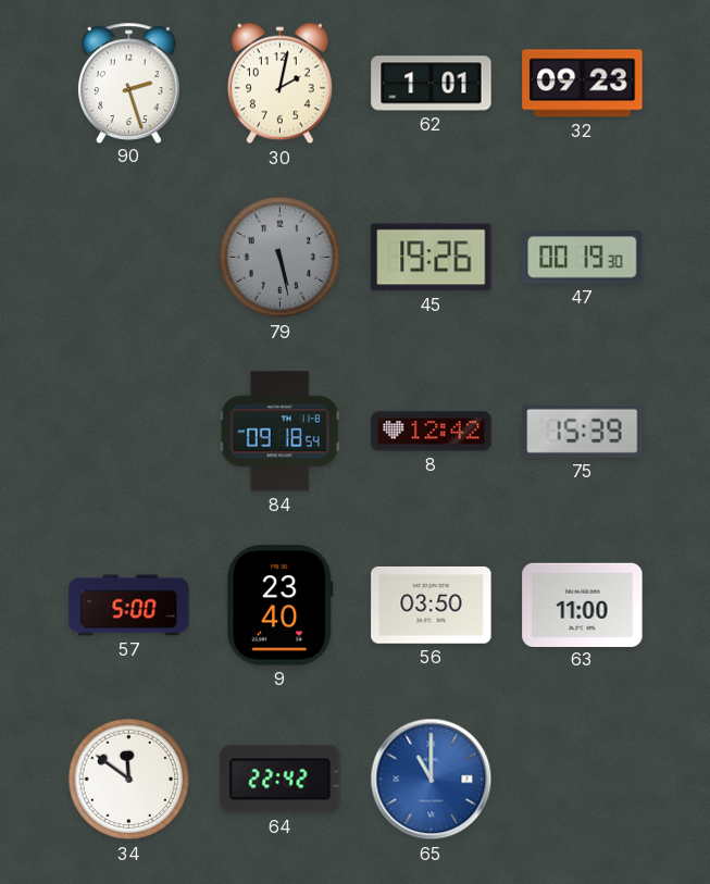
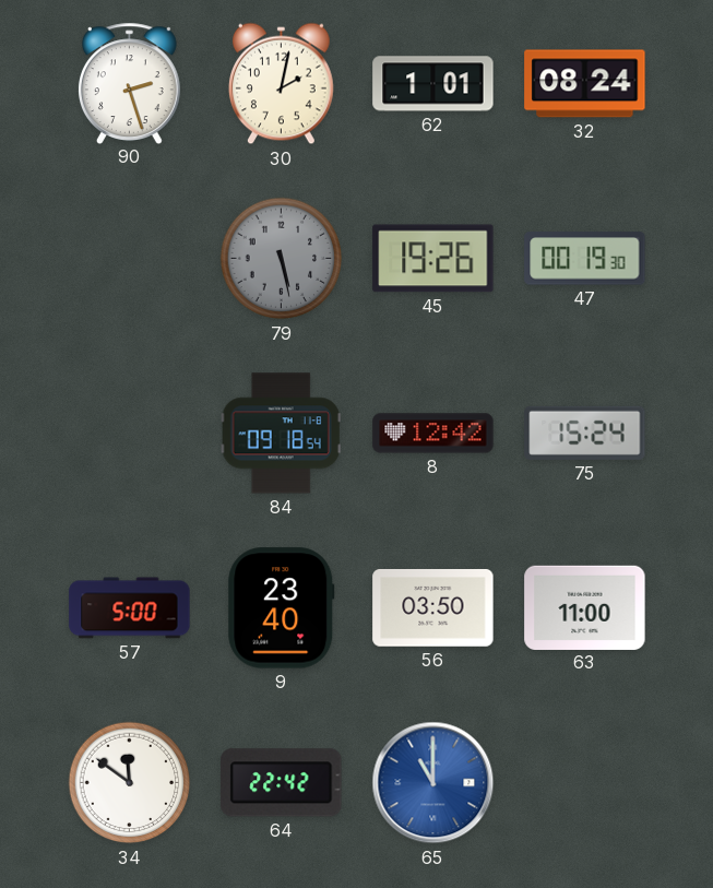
32: 09:23 -> 08:24
75: 15:39 -> 15:24
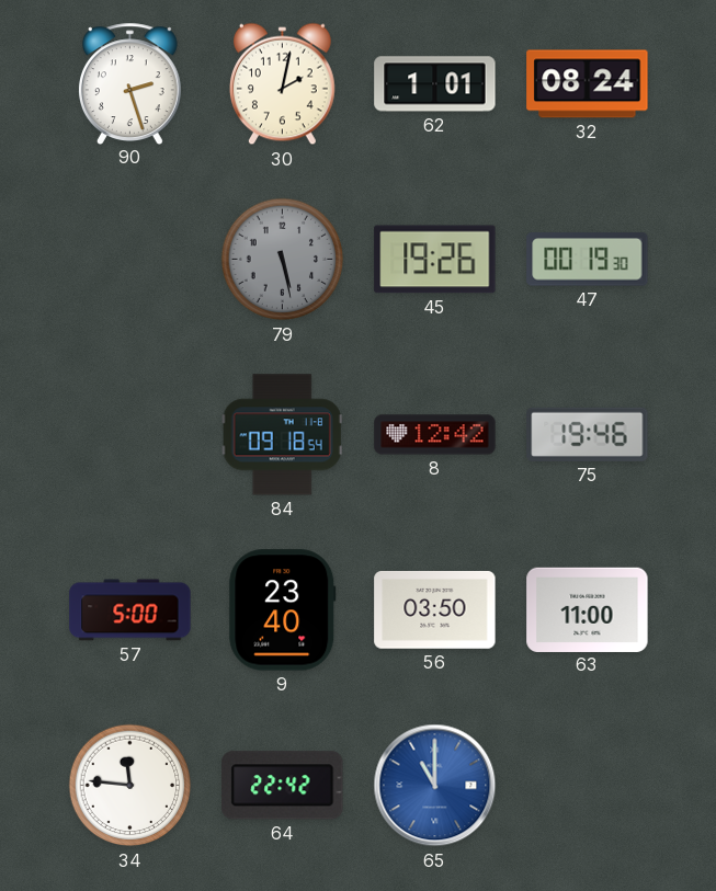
75: 15:24 -> 19:46
34: 11:51 -> 11:46
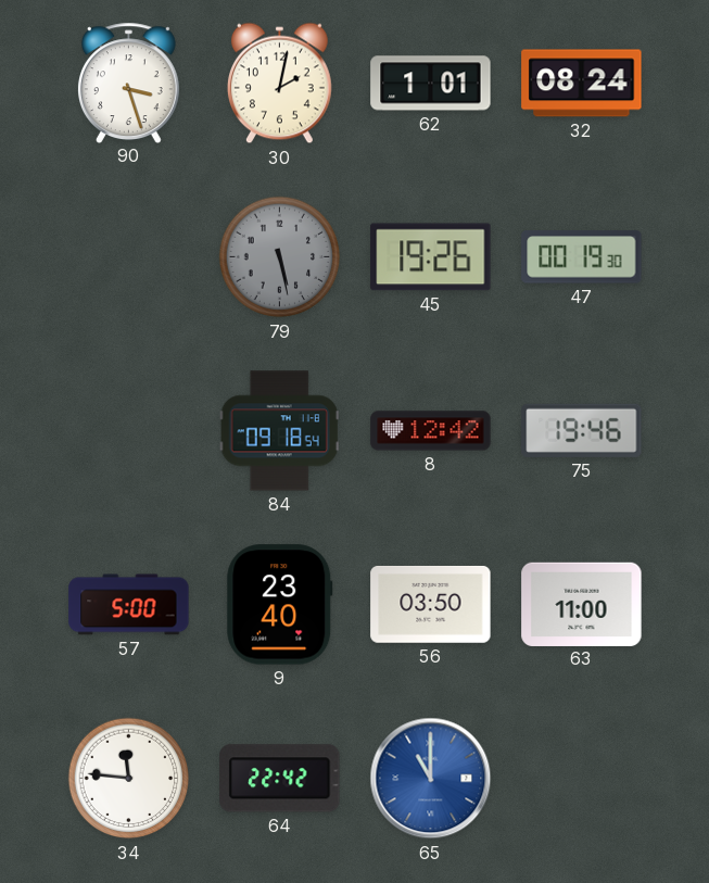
90: 2:27 -> 3:27
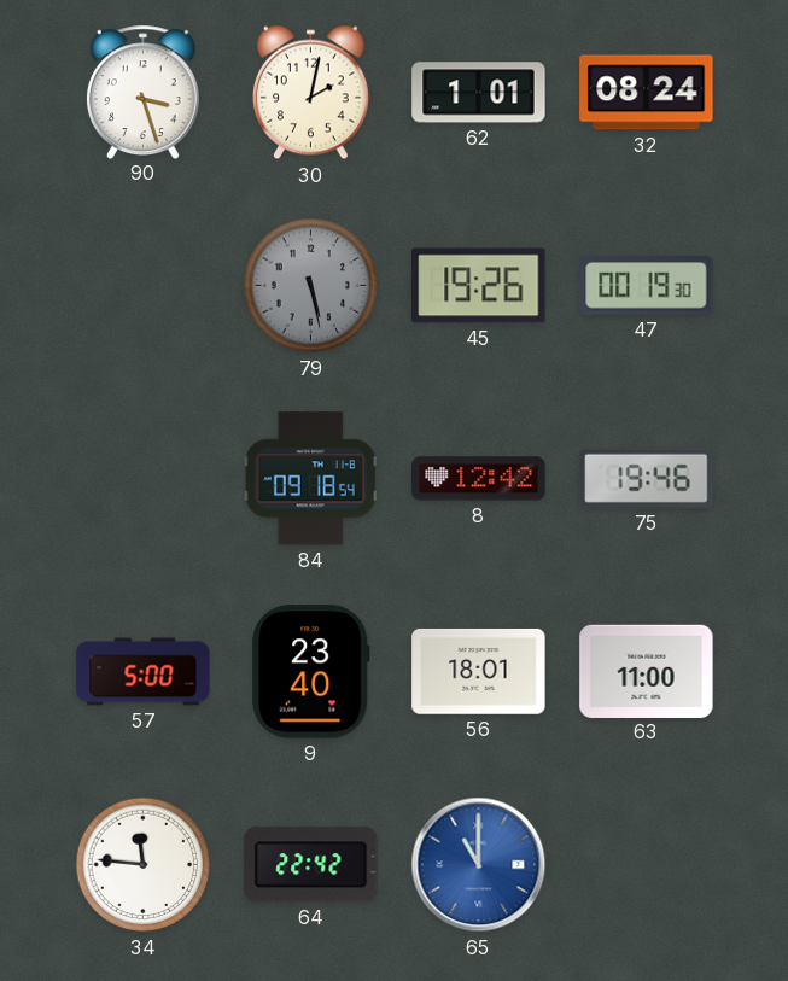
56: 03:50 -> 18:01
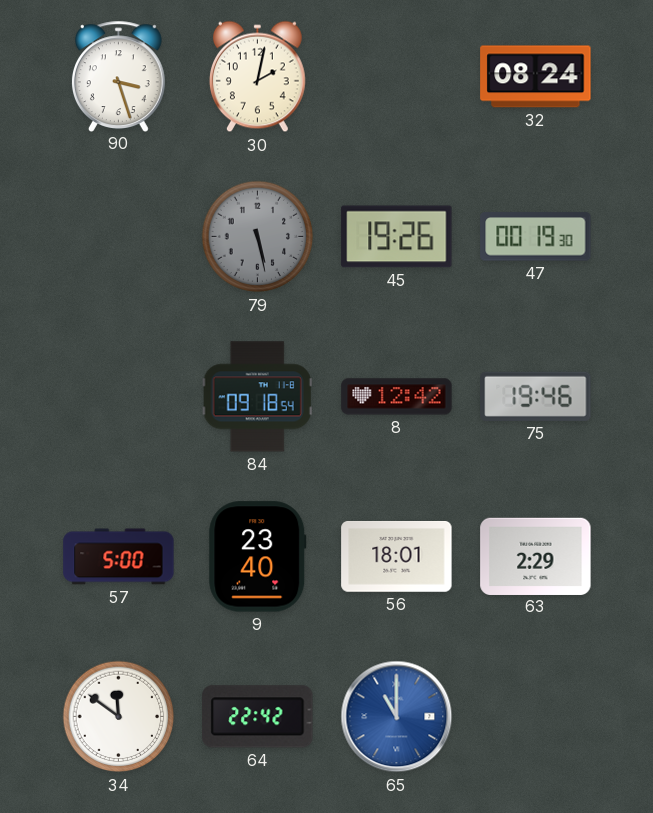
62: 1:01 -> none
63: 11:00 -> 2:29
34: 11:46 -> 11:51
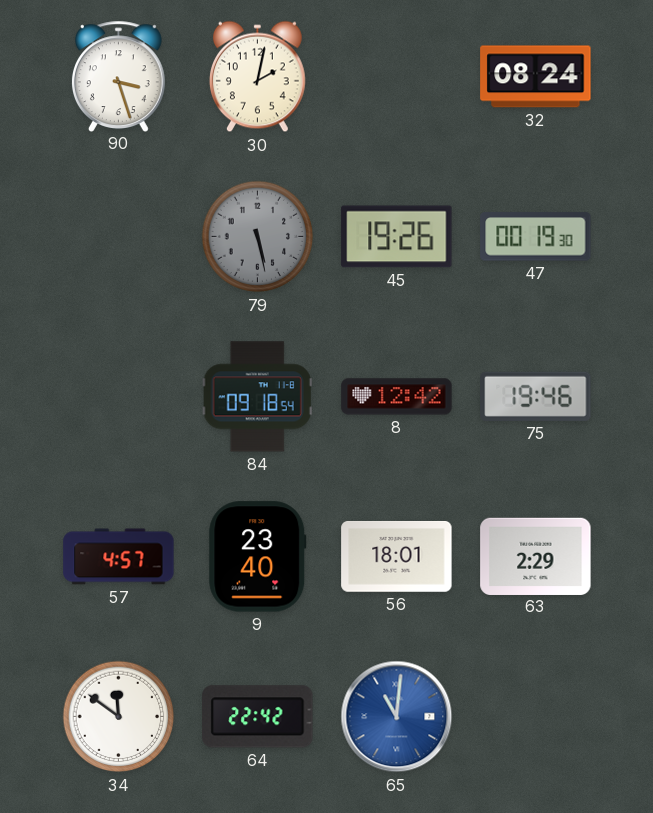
57: 5:00 -> 4:57
65: 11:00 -> 11:01
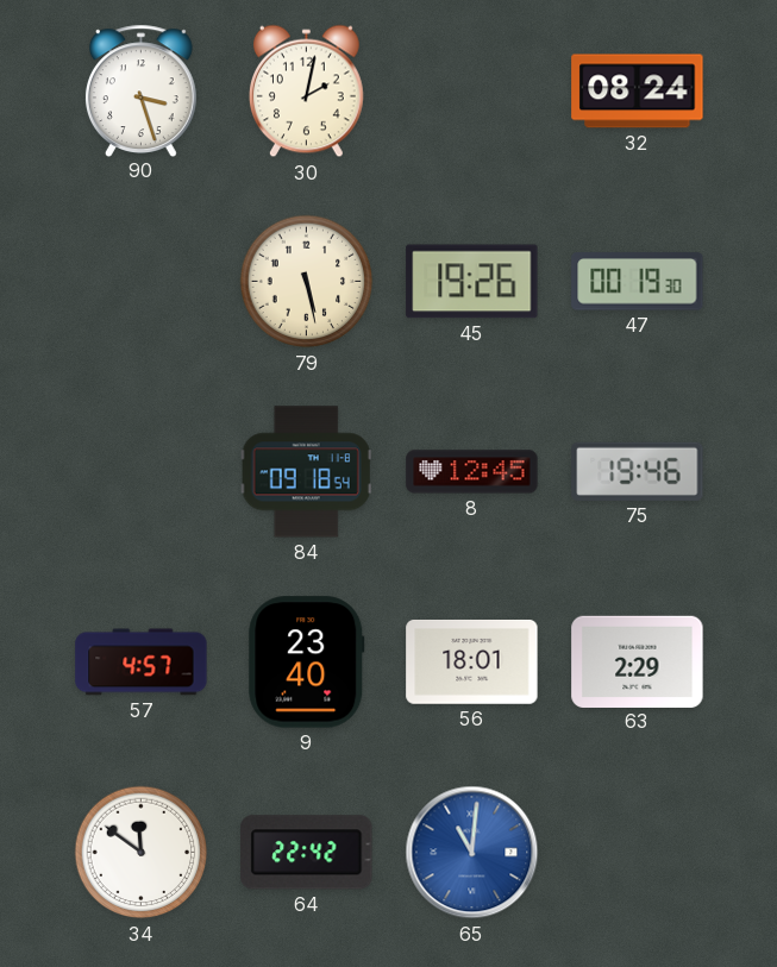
79 dial: grey -> cream
8: 12:42 -> 12:45
